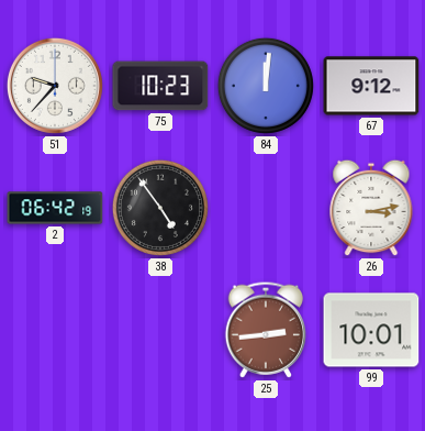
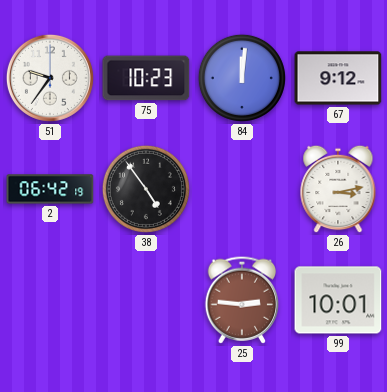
51: 9:37 -> 9:36
25: 2:44 -> 2:46
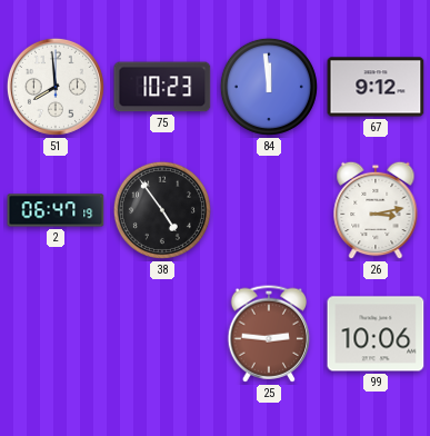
51: 9:36 -> 7:59
84: 12:01 -> 11:59
2: 06:42 -> 06:47
99: 10:01 -> 10:06
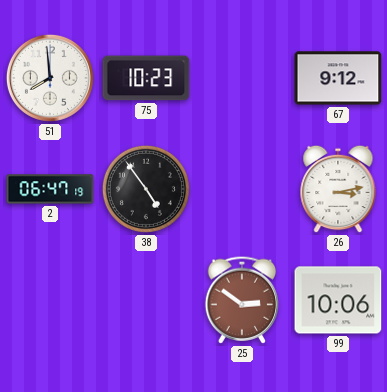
84: 11:59 -> none
25: 2:46 -> 2:51
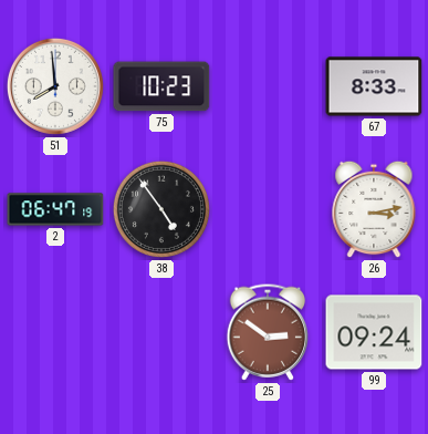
67: 9:12 -> 8:33
99: 10:06 -> 09:24
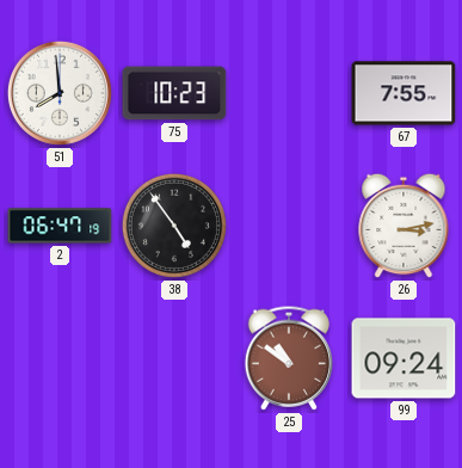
67: 8:33 -> 7:55
25: 2:51 -> 10:51
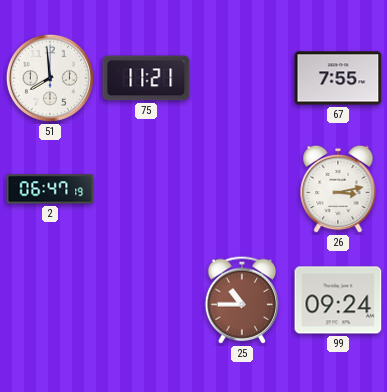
75: 10:23 -> 11:21
38: 4:54 -> none
25: 10:51 -> 10:45
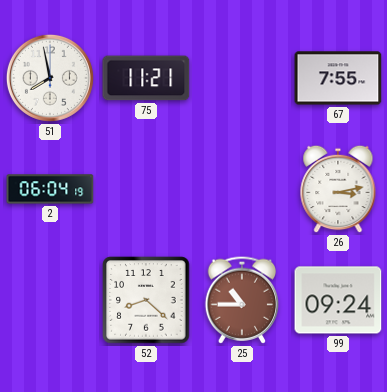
51: 7:59 -> 7:58
2: 06:47 -> 06:04
52: none -> 8:22
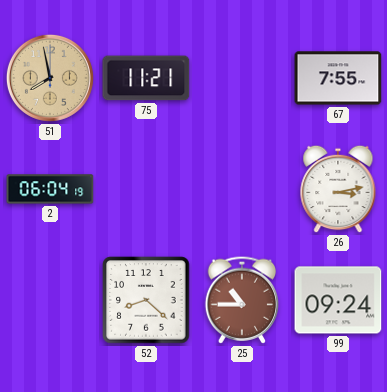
51 dial: white -> champagne
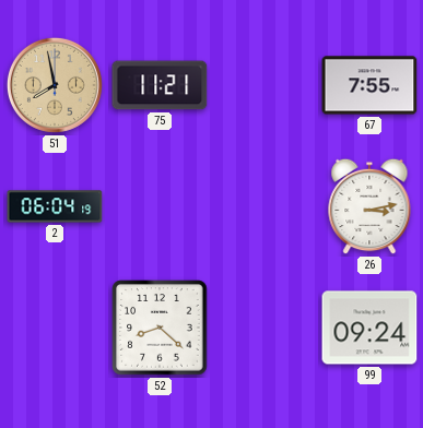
25: 10:45 -> none
